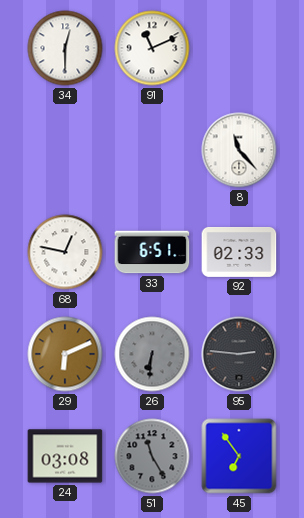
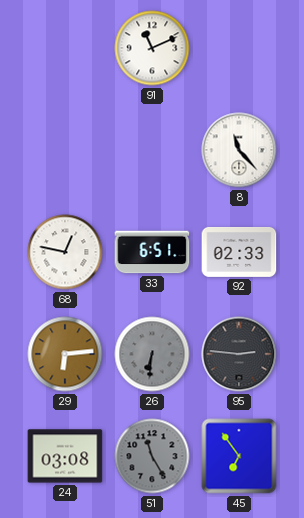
34: 12:30 -> none
29: 6:11 -> 6:14
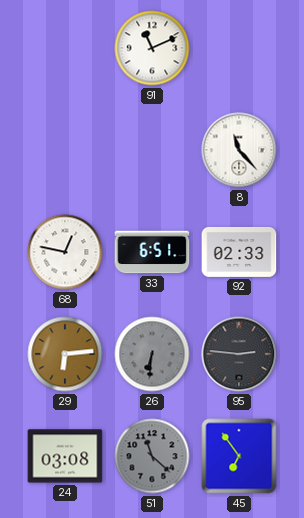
51: 11:25 -> 11:22
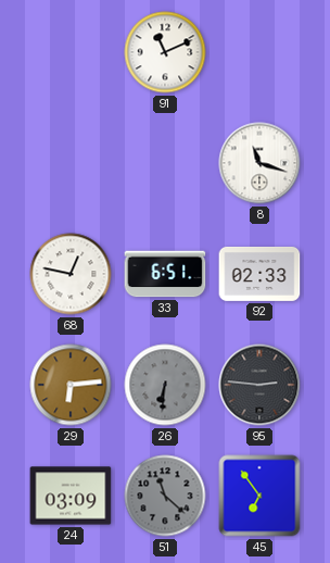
8: 11:23 -> 11:18
24: 03:08 -> 03:09
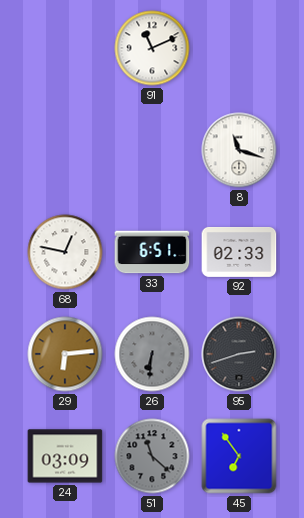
95: 2:46 -> 2:42
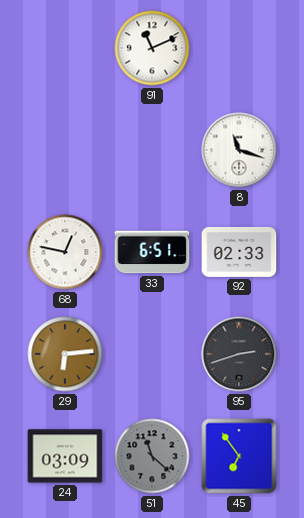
26: 6:31 -> none
